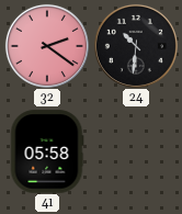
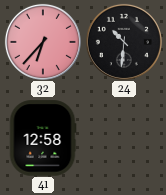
32: 2:21 -> 6:37
41: 05:58 -> 12:58
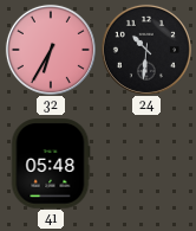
32: 6:37 -> 6:35
41: 12:58 -> 05:48
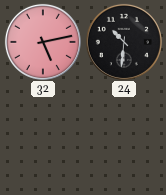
32: 6:35 -> 5:13
41: 05:48 -> none
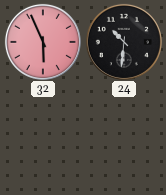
32: 5:13 -> 5:56
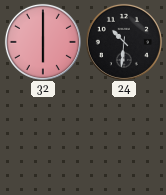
32: 5:56 -> 6:00
